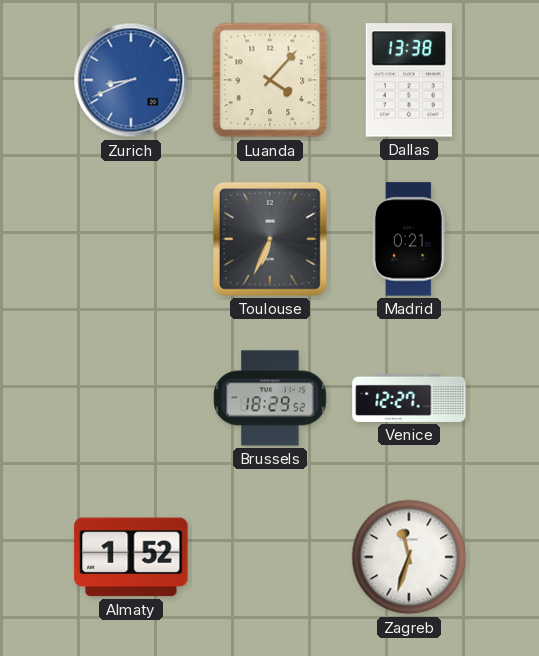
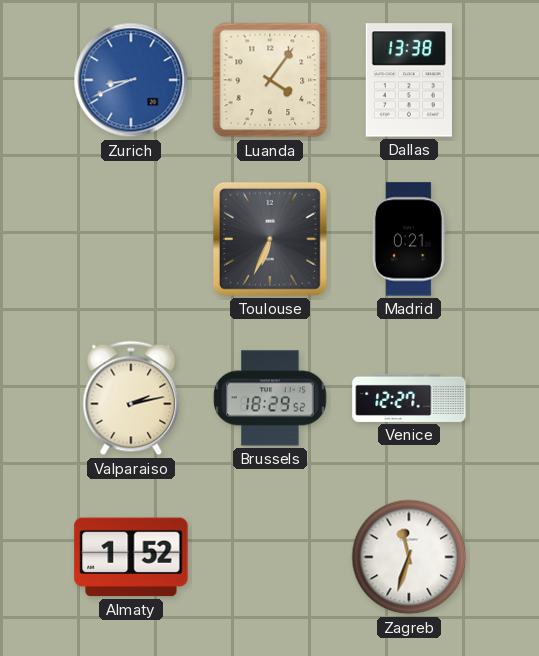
Luanda: 4:07 -> 4:06
Valparaiso: none -> 2:13
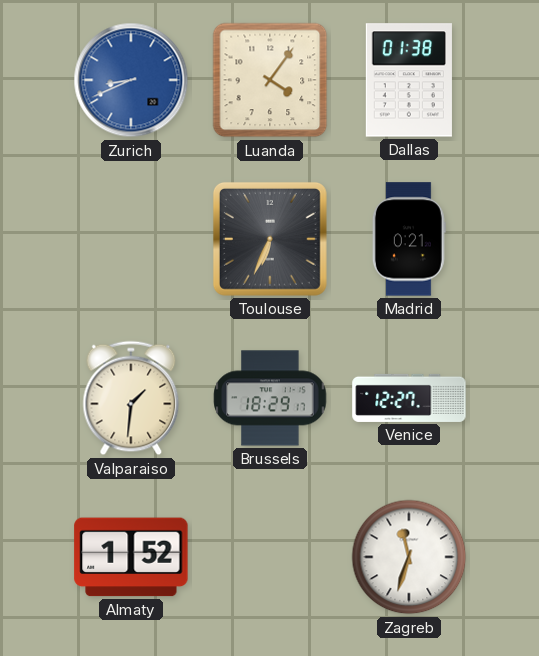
Dallas: 13:38 -> 01:38
Valparaiso: 2:13 -> 1:31
Brussels: 18:29:52 -> 18:29:17
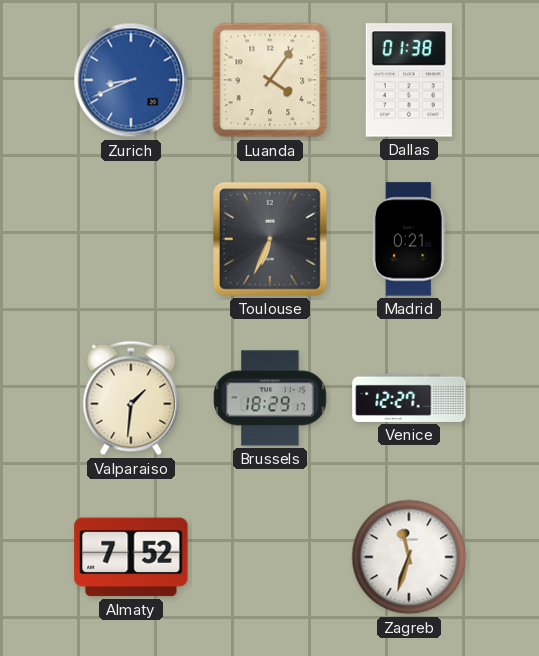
Almaty: 1:52 -> 7:52
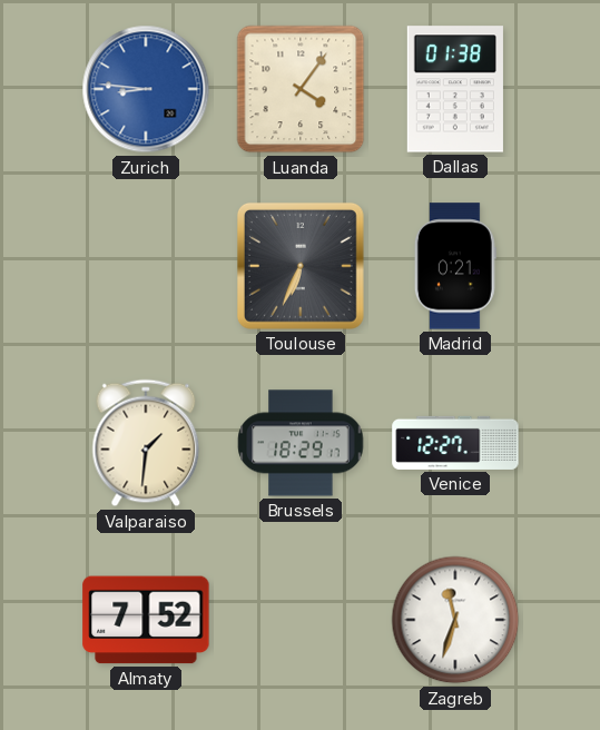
Zurich: 8:41 -> 8:46
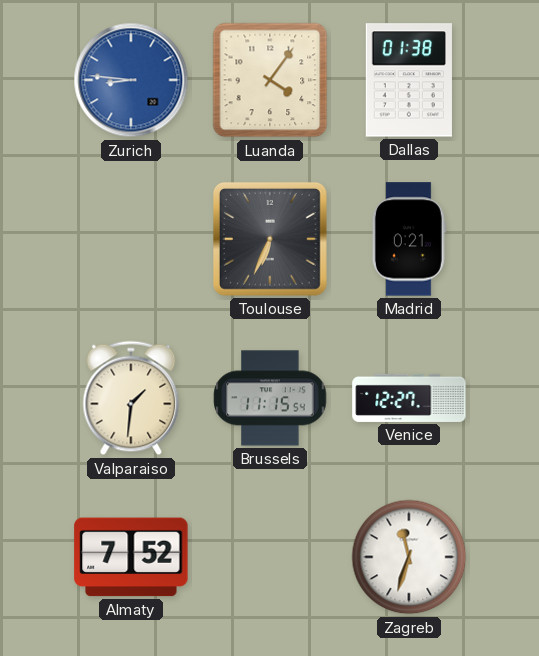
Brussels: 18:29 -> 11:15
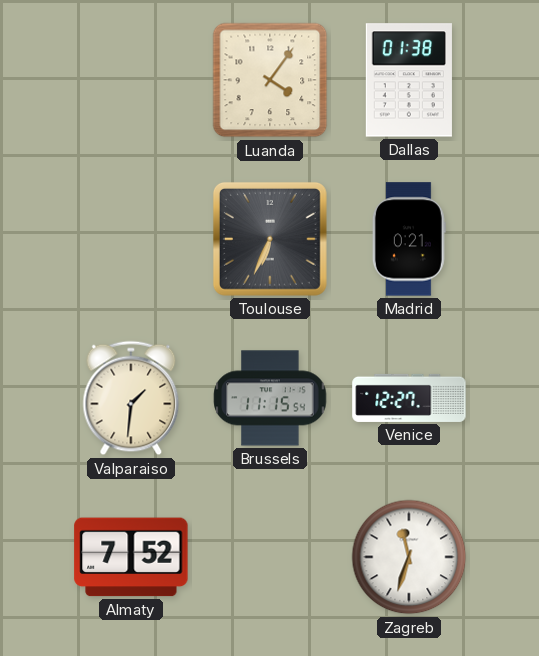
Zurich: 8:46 -> none
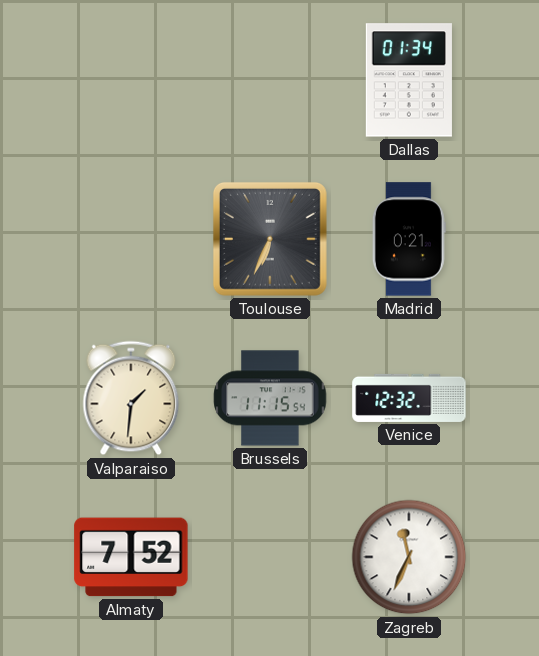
Luanda: 4:06 -> none
Dallas: 01:38 -> 01:34
Venice: 12:27 -> 12:32
Zagreb: 11:33 -> 11:34
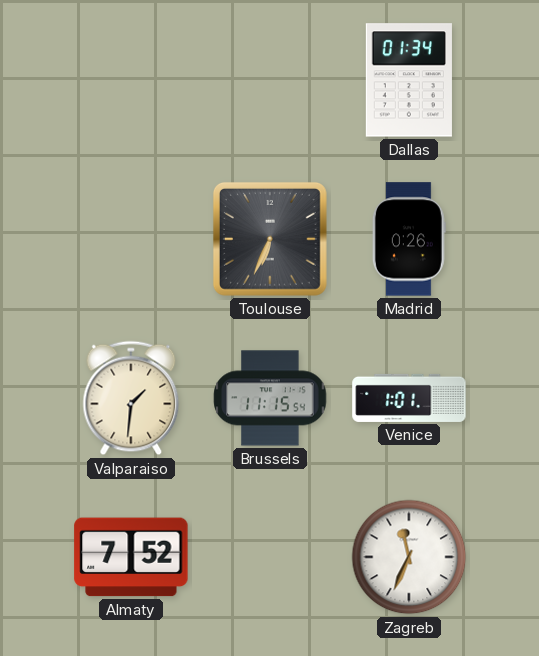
Madrid: 0:21 -> 0:26
Venice: 12:32 -> 1:01
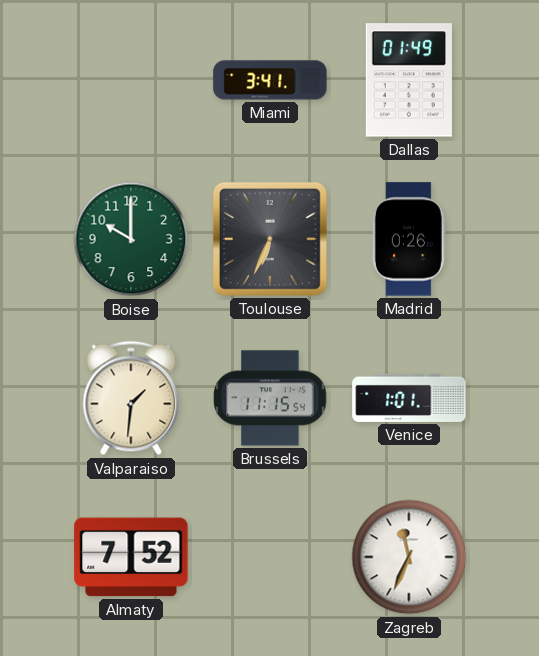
Miami: none -> 3:41
Dallas: 01:34 -> 01:49
Boise: none -> 10:00
